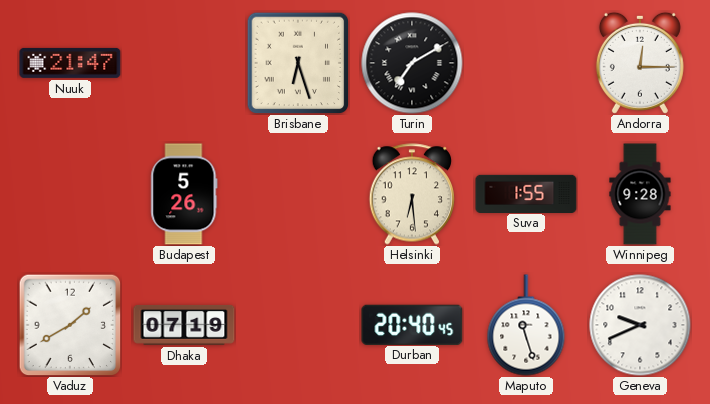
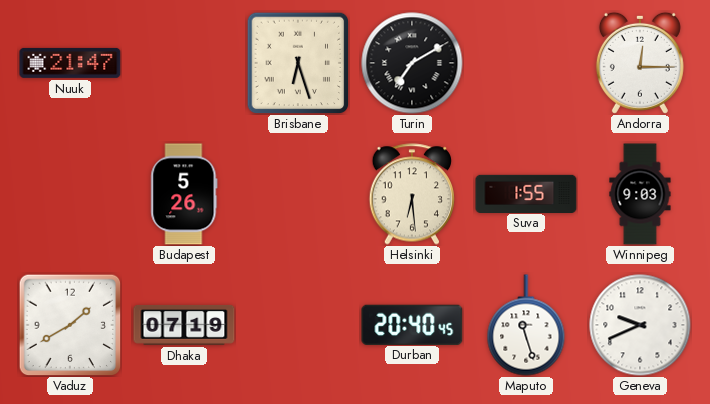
Winnipeg: 9:28 -> 9:03
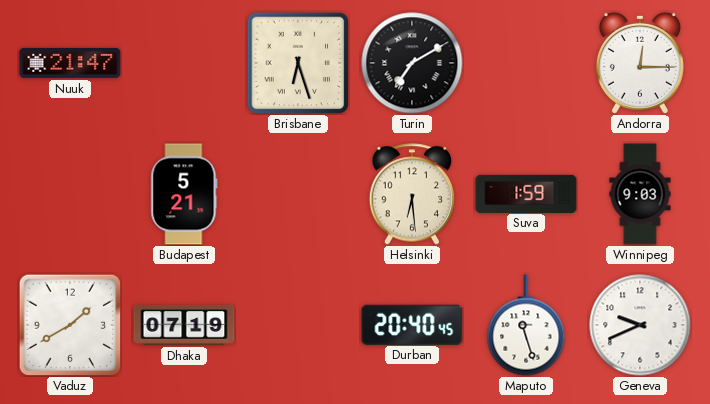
Budapest: 5:26 -> 5:21
Suva: 1:55 -> 1:59
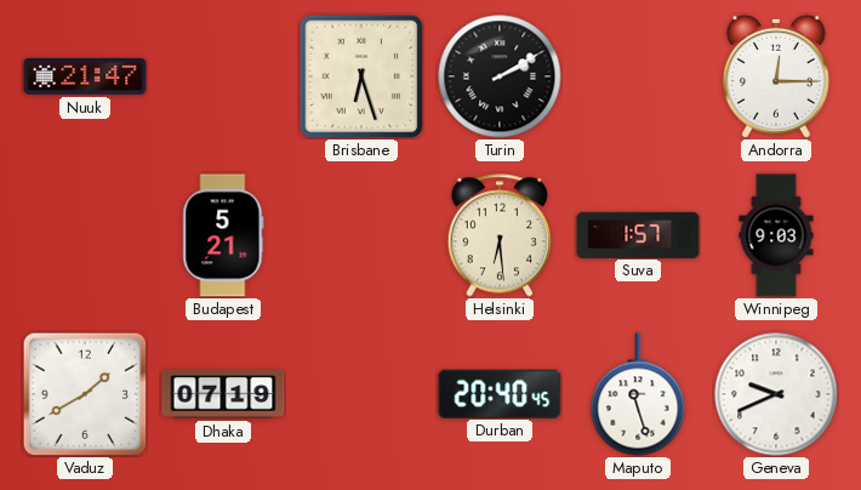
Turin: 7:10 -> 2:10
Suva: 1:59 -> 1:57
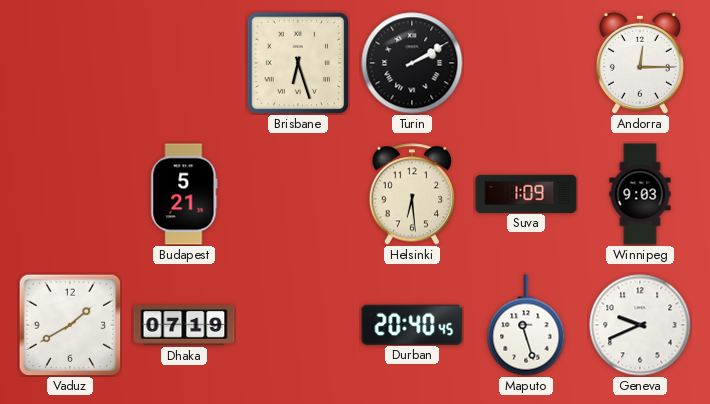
Nuuk: 21:47 -> none
Suva: 1:57 -> 1:09
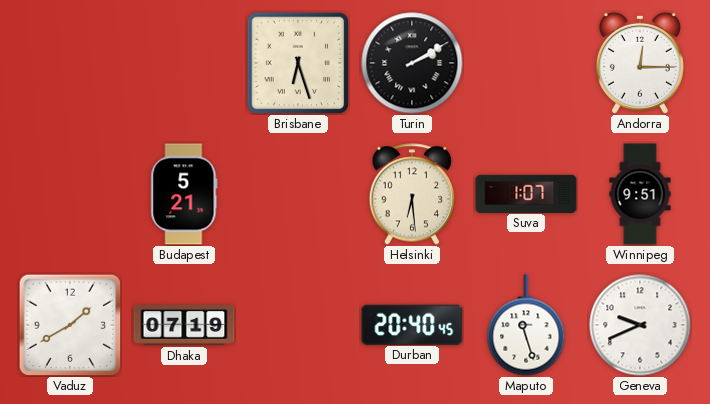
Suva: 1:09 -> 1:07
Winnipeg: 9:03 -> 9:51
